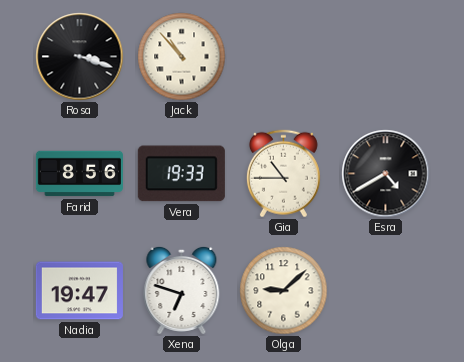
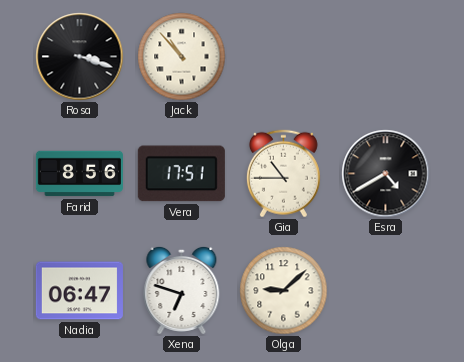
Vera: 19:33 -> 17:51
Nadia: 19:47 -> 06:47
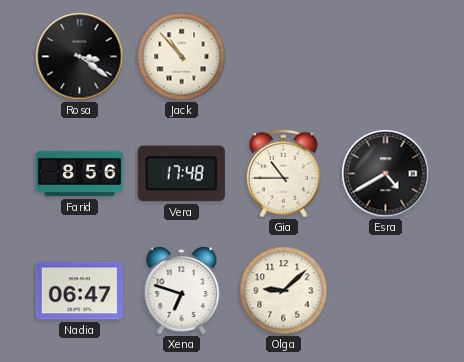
Rosa: 3:18 -> 3:21
Vera: 17:51 -> 17:48
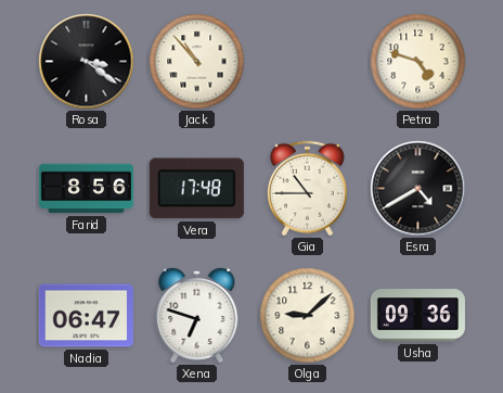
Petra: none -> 4:48
Usha: none -> 09:36
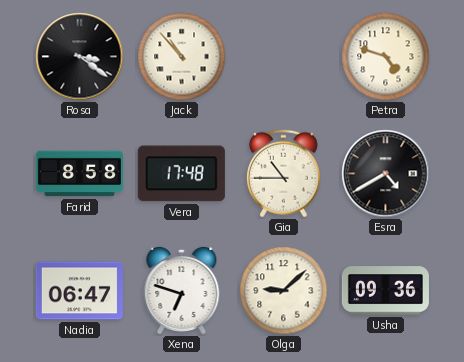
Farid: 8:56 -> 8:58
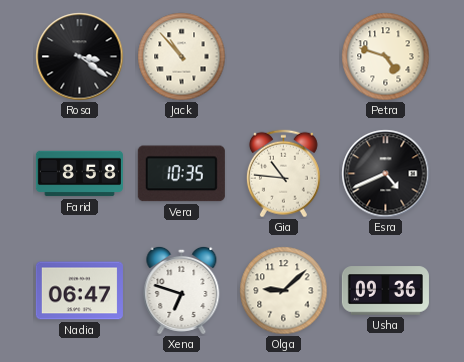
Vera: 17:48 -> 10:35
Gia: 10:45 -> 10:46
Esra: 4:40 -> 4:41
